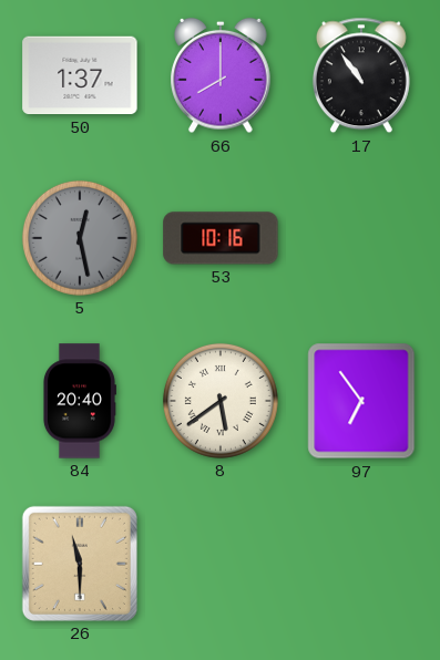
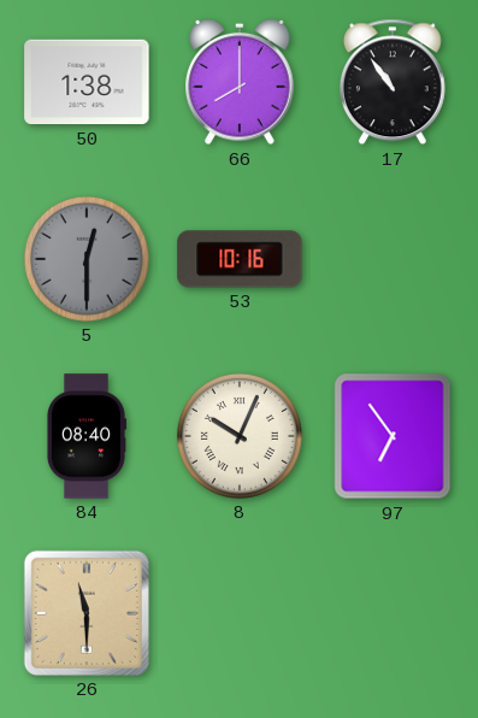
50: 1:37 -> 1:38
5: 12:28 -> 12:30
84: 20:40 -> 08:40
8: 5:39 -> 10:04
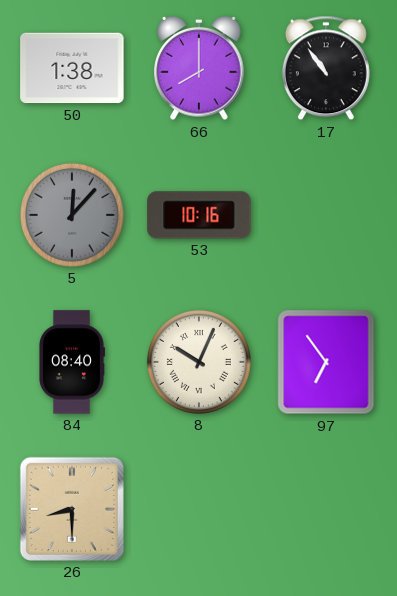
5: 12:30 -> 12:07
26: 11:30 -> 8:30
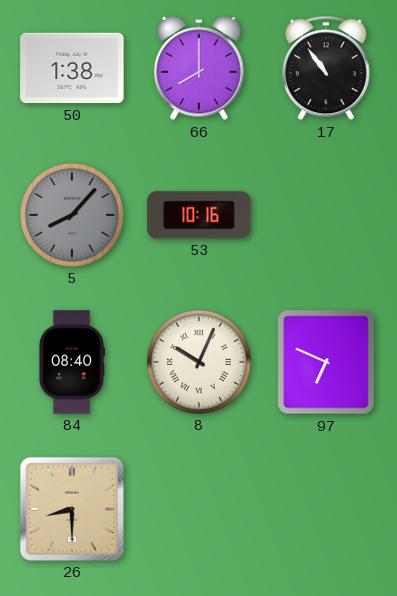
5: 12:07 -> 8:07
97: 6:54 -> 6:49
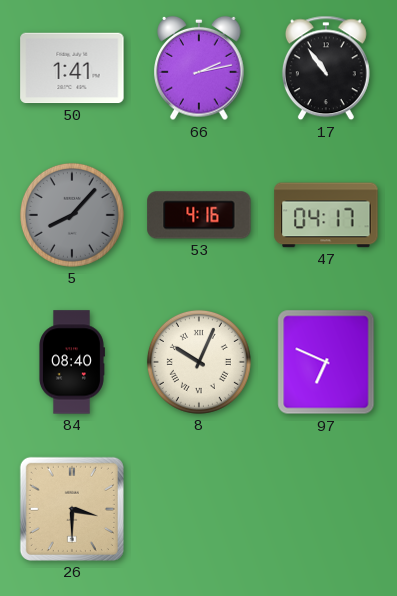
50: 1:38 -> 1:41
66: 8:00 -> 2:13
53: 10:16 -> 4:16
47: none -> 04:17
26: 8:30 -> 3:30
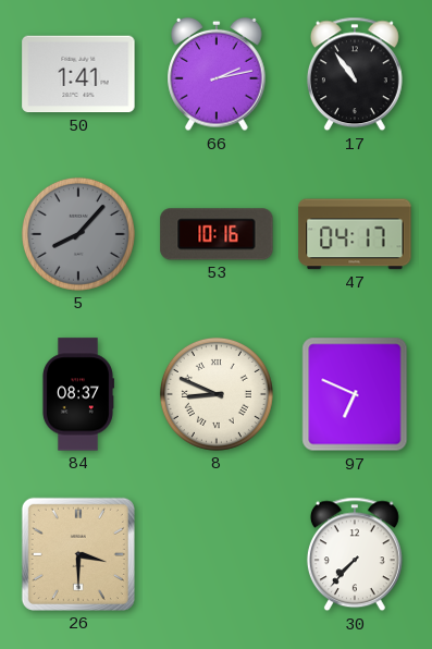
53: 4:16 -> 10:16
84: 08:40 -> 08:37
8: 10:04 -> 8:49
30: none -> 7:37
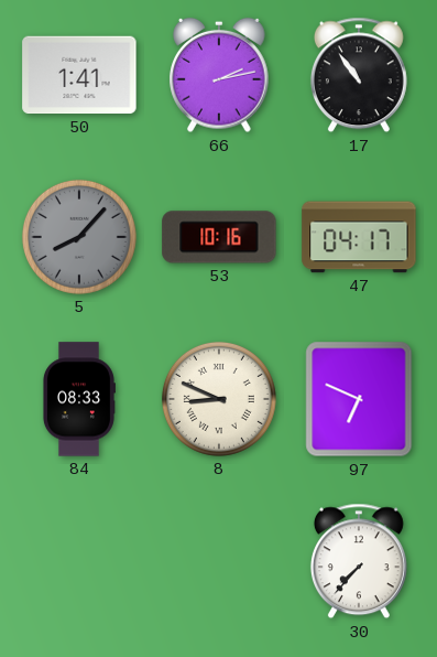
84: 08:37 -> 08:33
26: 3:30 -> none
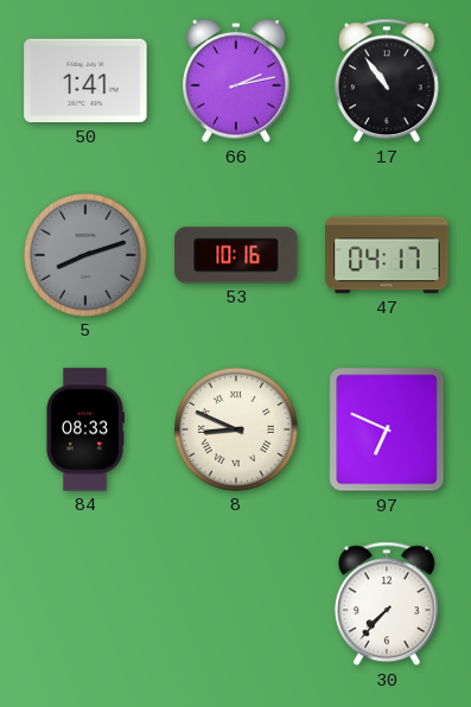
5: 8:07 -> 8:12
